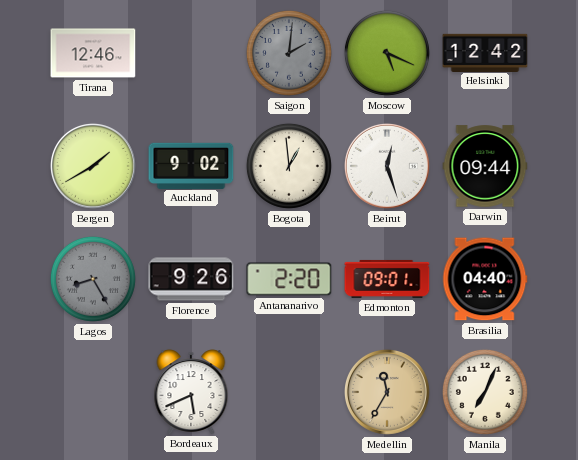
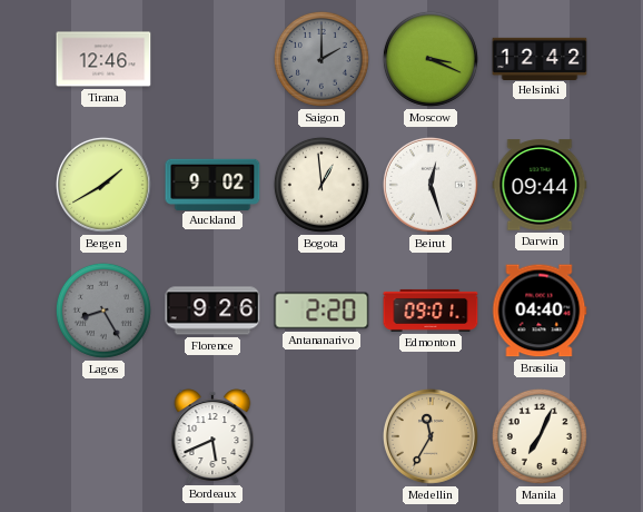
Saigon: 2:01 -> 2:00
Moscow: 5:19 -> 3:19
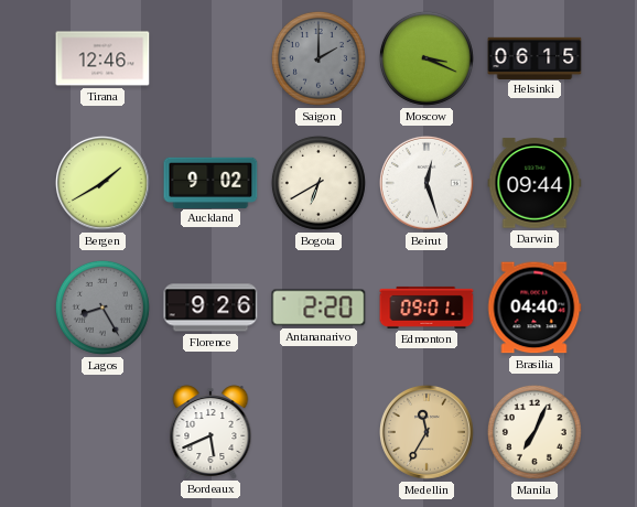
Helsinki: 12:42 -> 06:15
Bogota: 12:59 -> 6:40
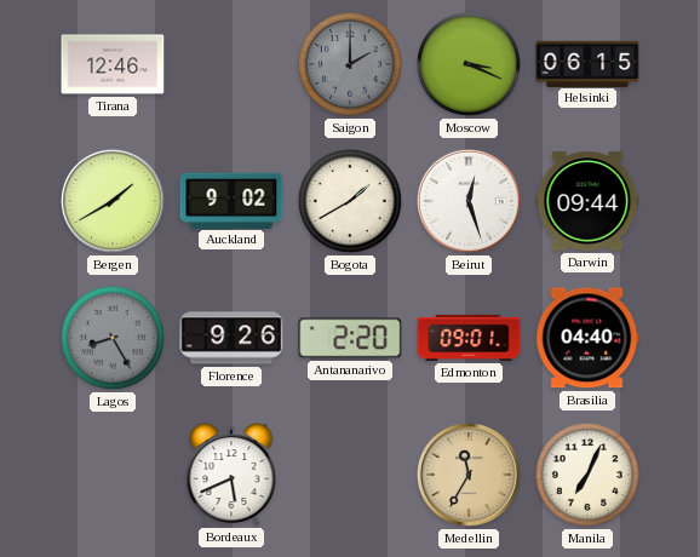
Bogota: 6:40 -> 1:40
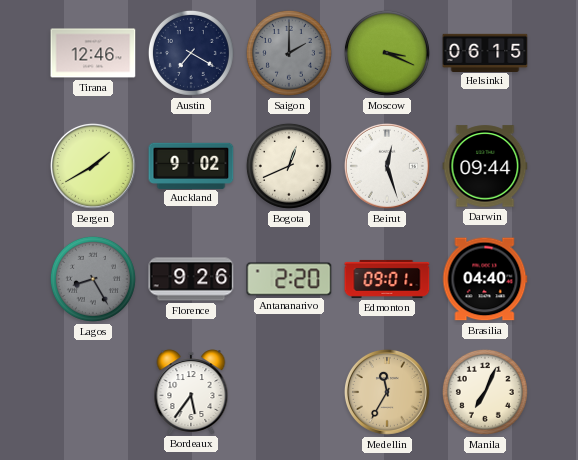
Austin: none -> 7:20
Bogota: 1:40 -> 12:41
Bordeaux: 5:41 -> 5:36
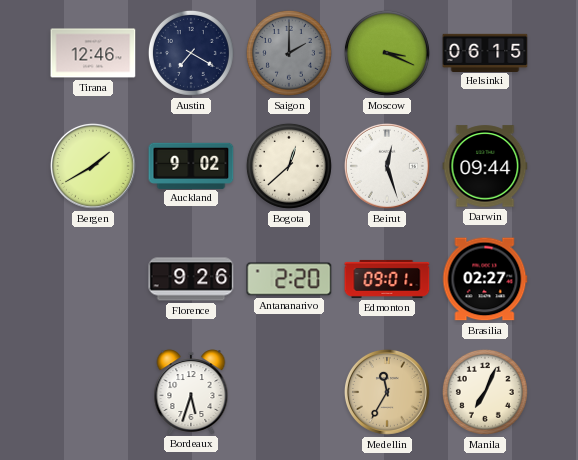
Bogota: 12:41 -> 12:38
Lagos: 8:25 -> none
Brasilia: 04:40 -> 02:27
Bordeaux: 5:36 -> 5:33
